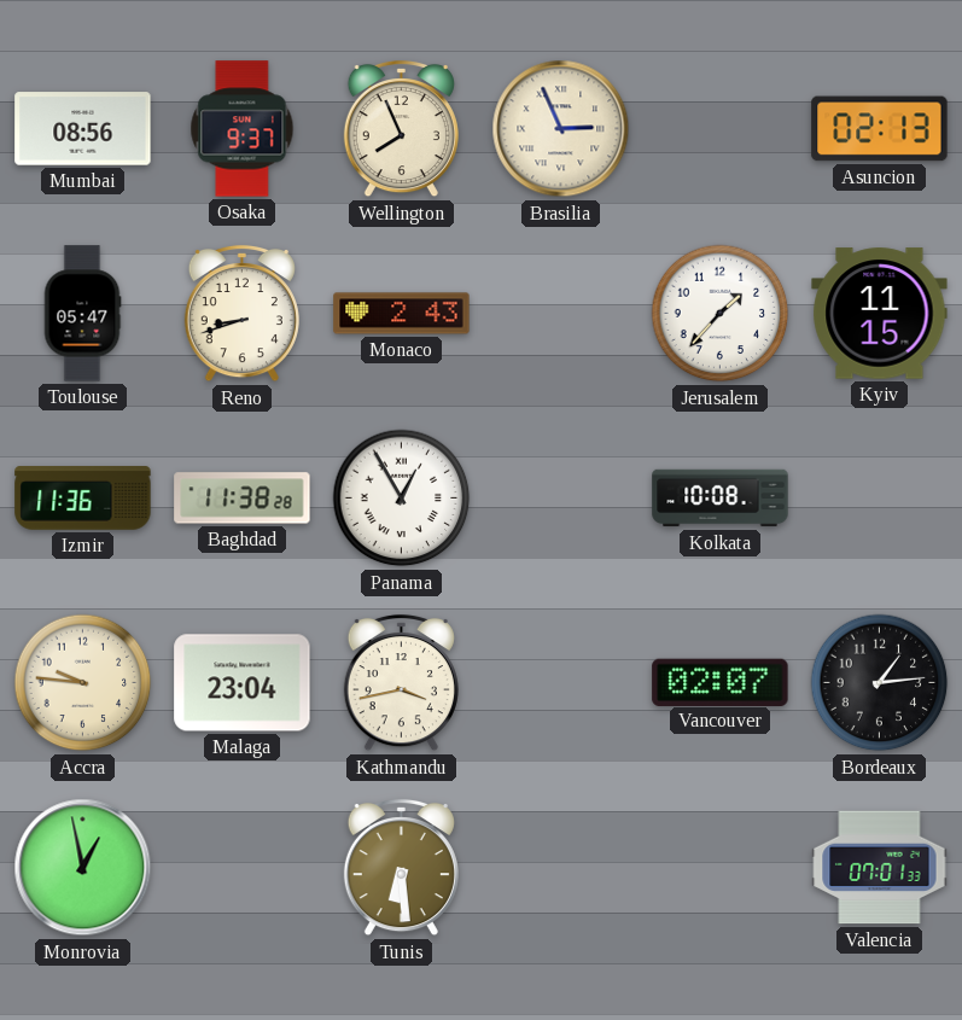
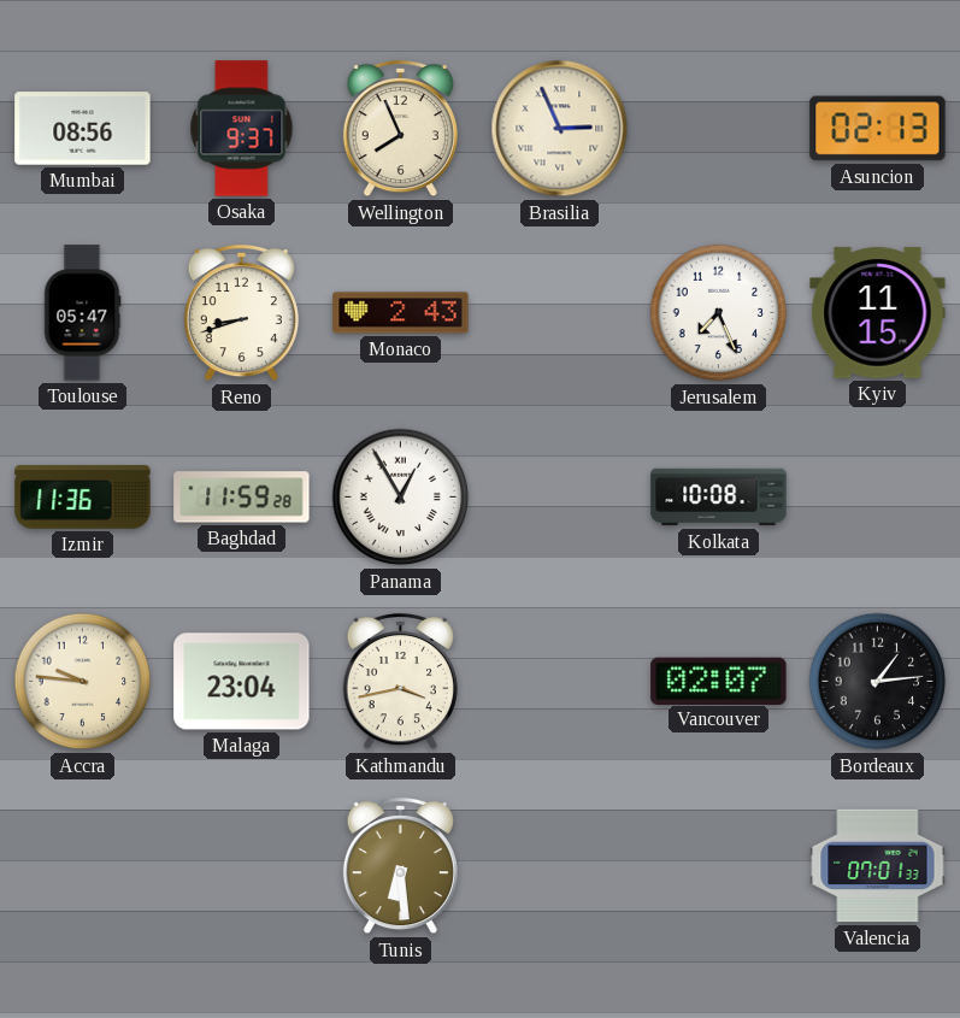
Jerusalem: 1:37 -> 7:26
Baghdad: 11:38 -> 11:59
Monrovia: 12:58 -> none
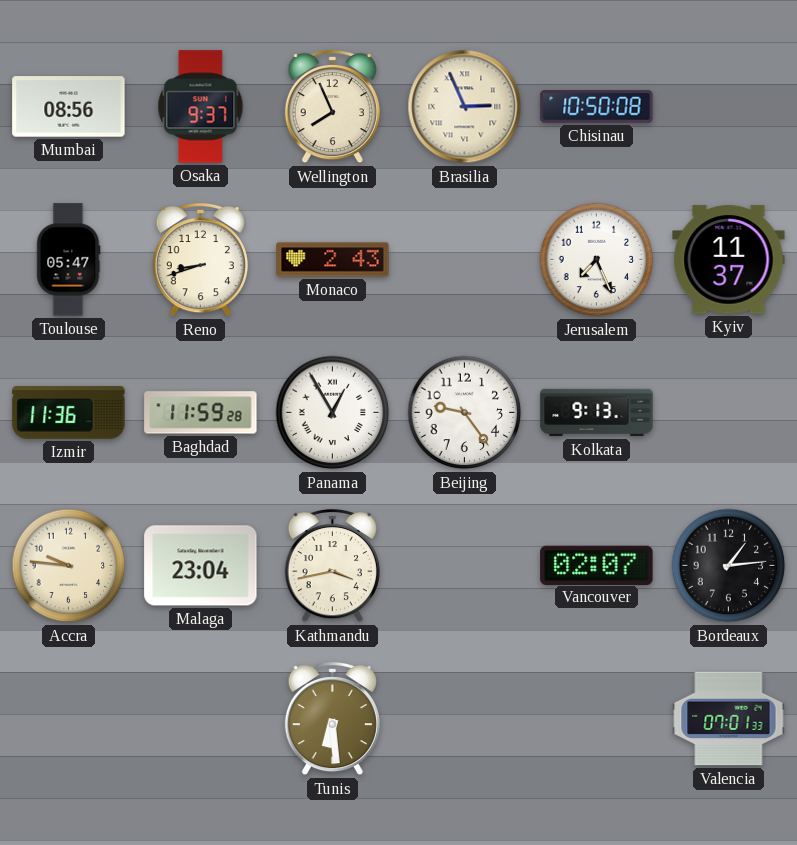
Chisinau: none -> 10:50
Asuncion: 02:13 -> none
Kyiv: 11:15 -> 11:37
Beijing: none -> 9:24
Kolkata: 10:08 -> 9:13
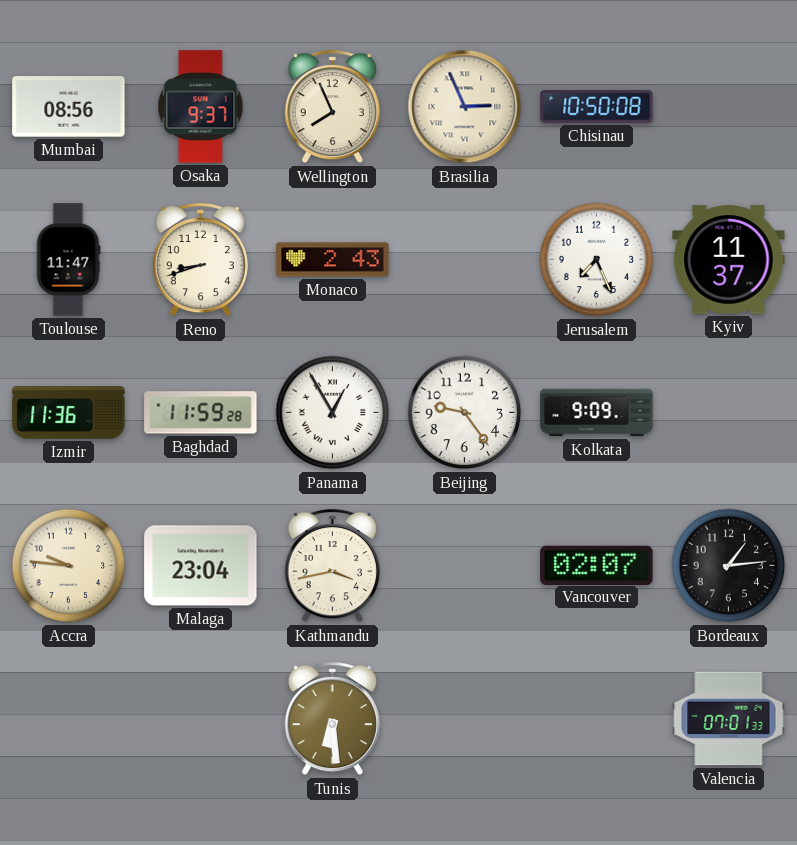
Toulouse: 05:47 -> 11:47
Kolkata: 9:13 -> 9:09
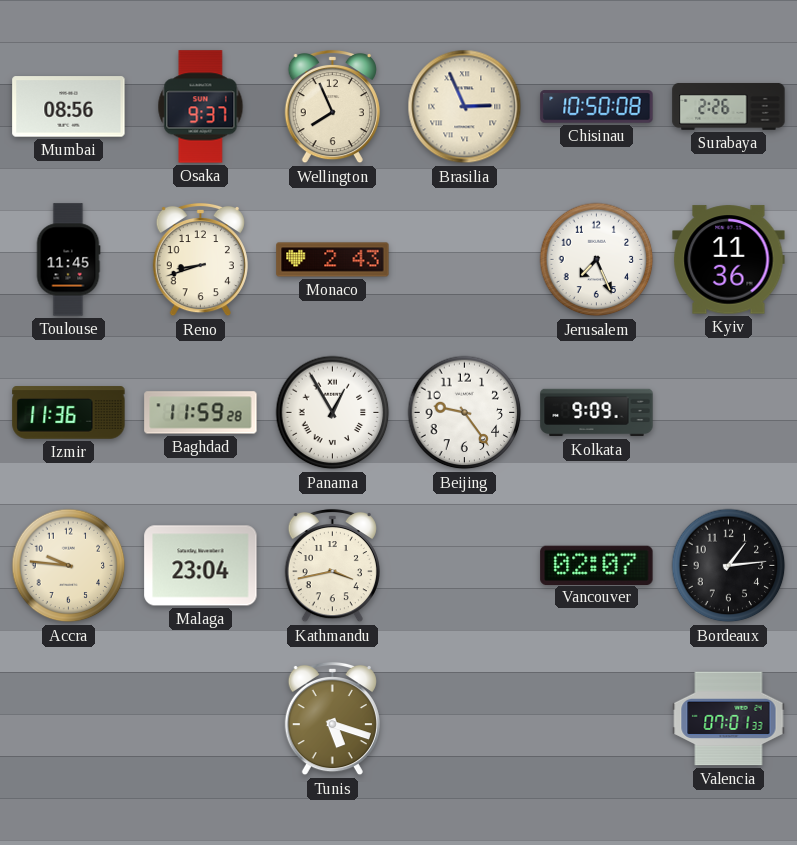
Surabaya: none -> 2:26
Toulouse: 11:47 -> 11:45
Kyiv: 11:37 -> 11:36
Tunis: 6:29 -> 5:18
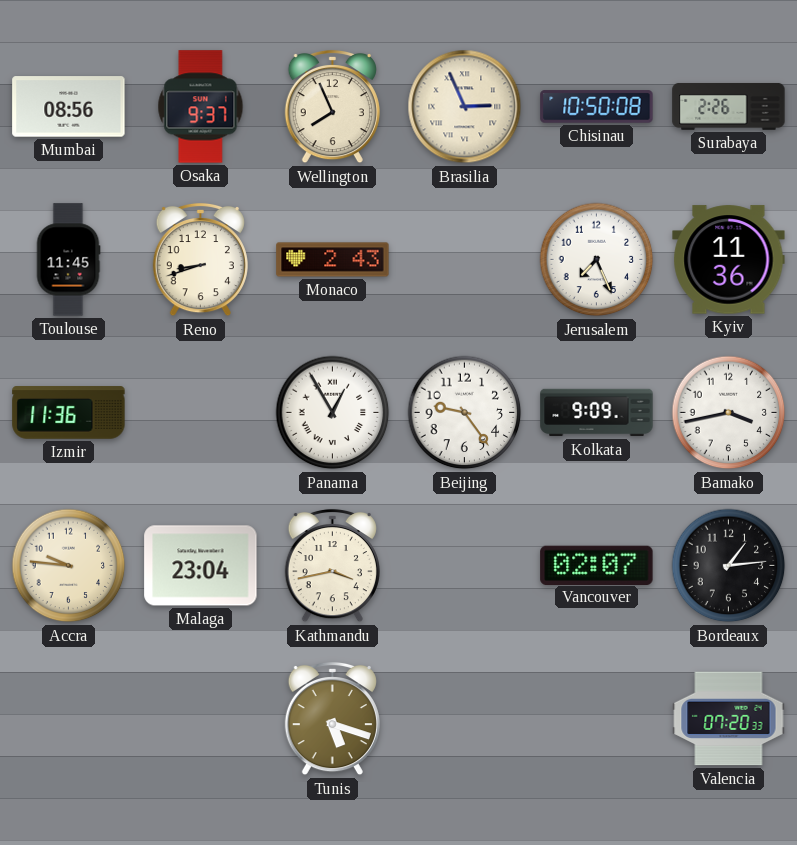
Baghdad: 11:59 -> none
Bamako: none -> 3:43
Valencia: 07:01 -> 07:20
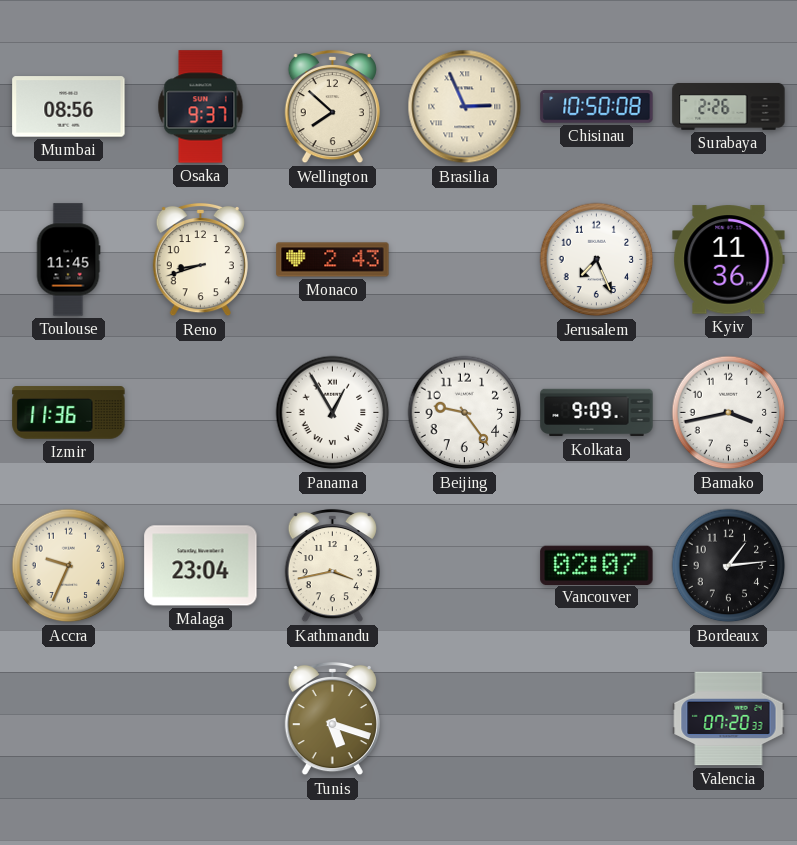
Wellington: 7:56 -> 7:52
Accra: 9:46 -> 9:34
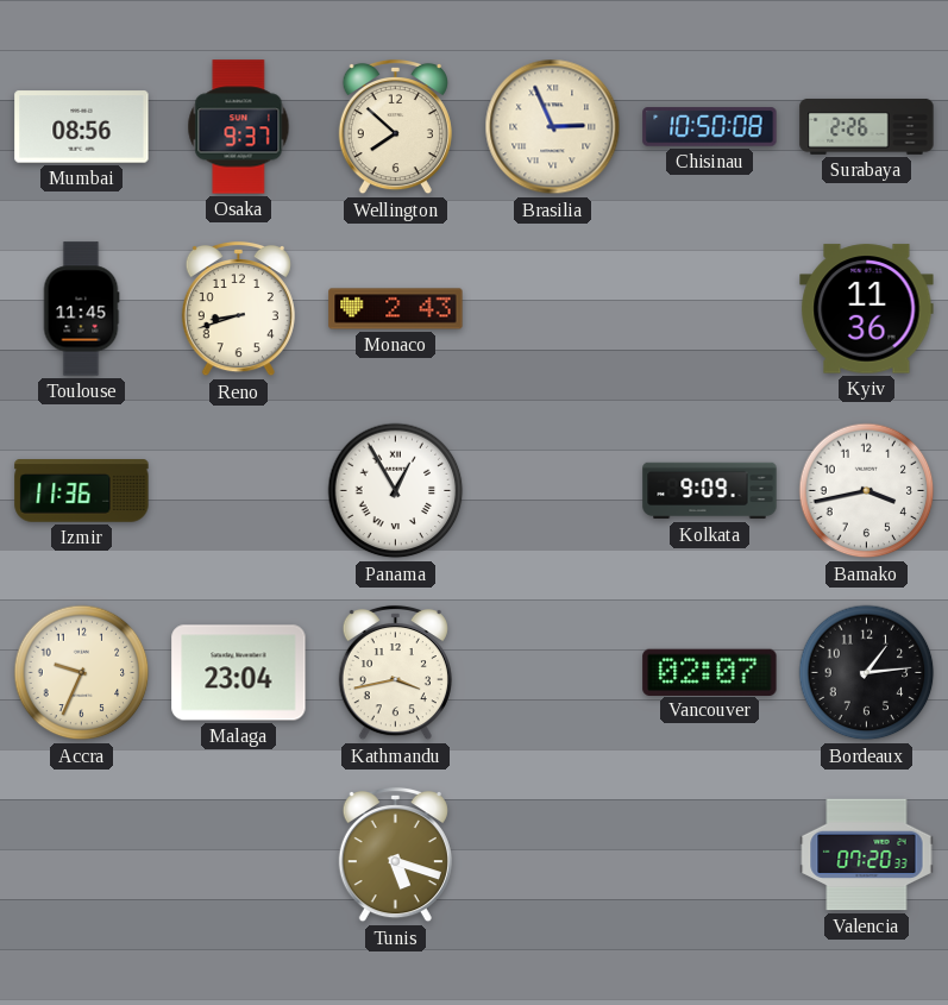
Jerusalem: 7:26 -> none
Beijing: 9:24 -> none
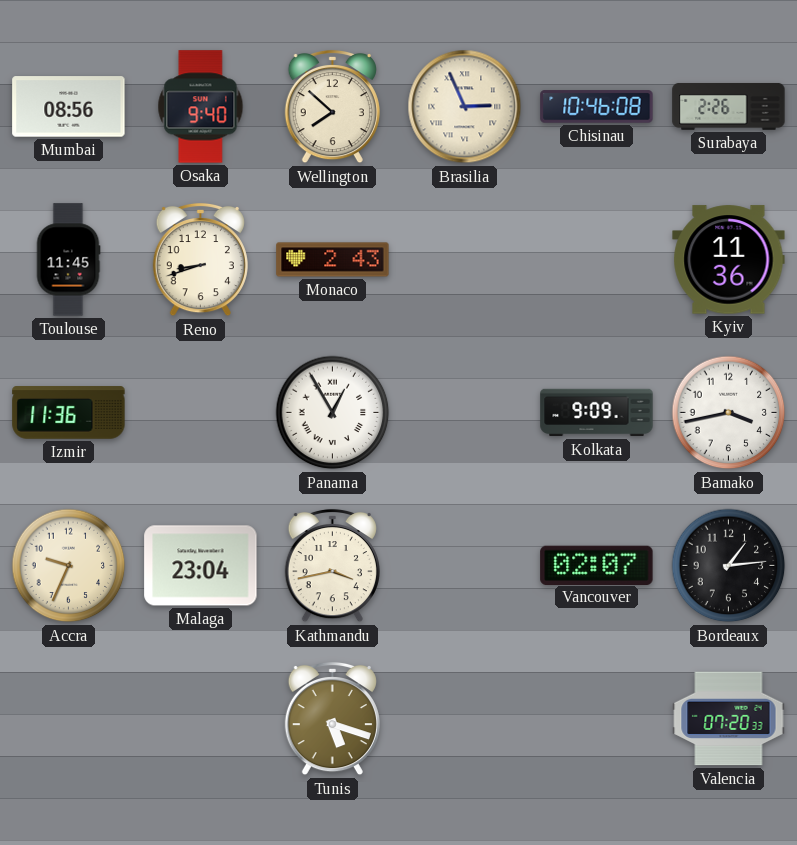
Osaka: 9:37 -> 9:40
Chisinau: 10:50 -> 10:46
